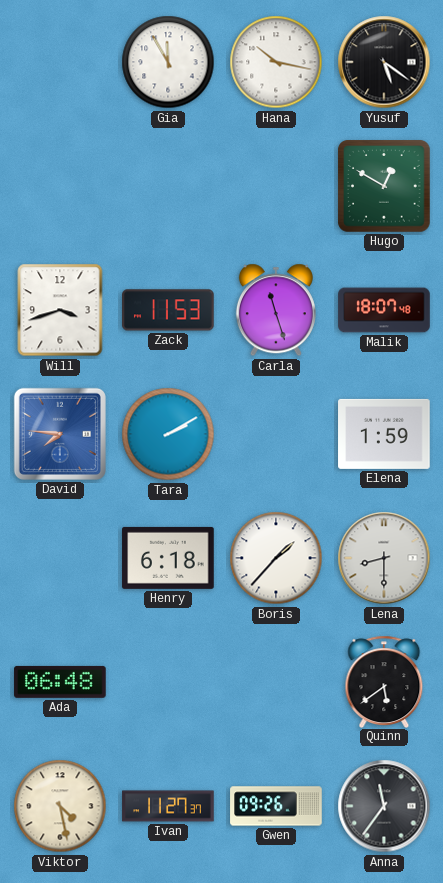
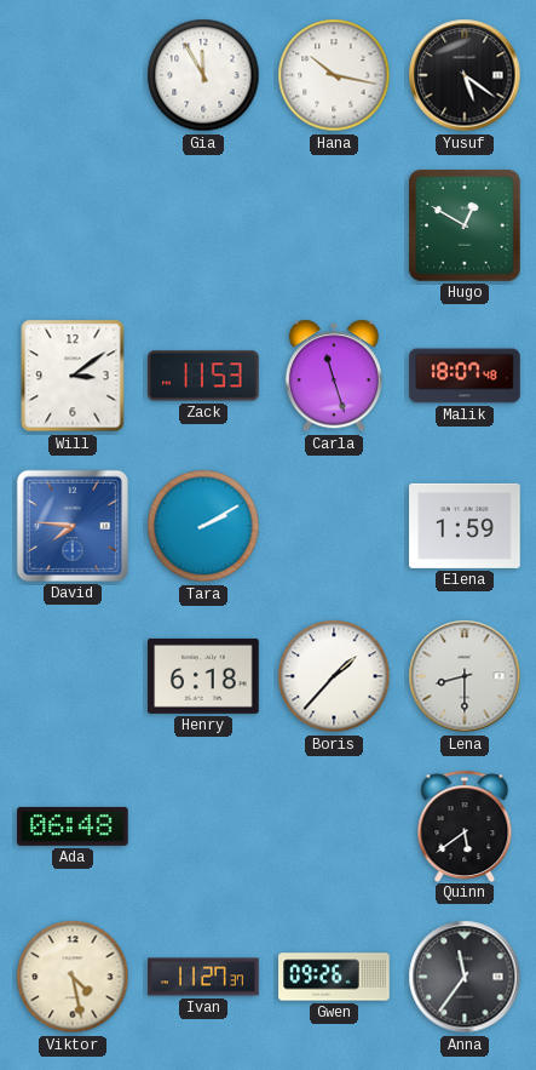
Will: 3:42 -> 3:09
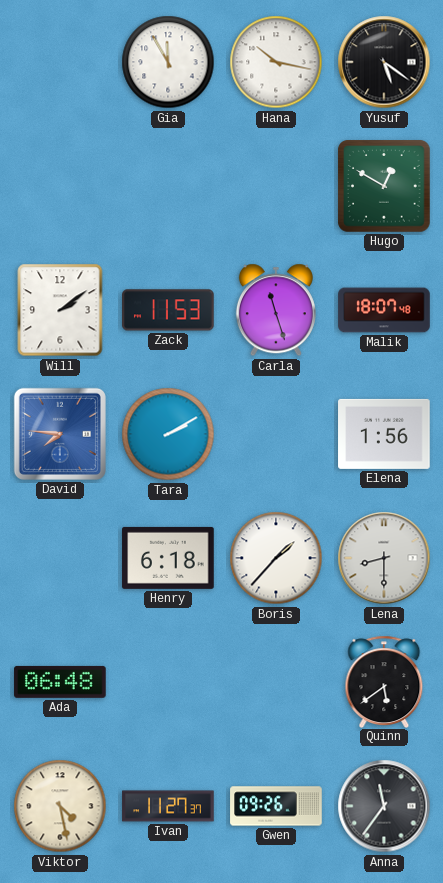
Will: 3:09 -> 2:09
Elena: 1:59 -> 1:56
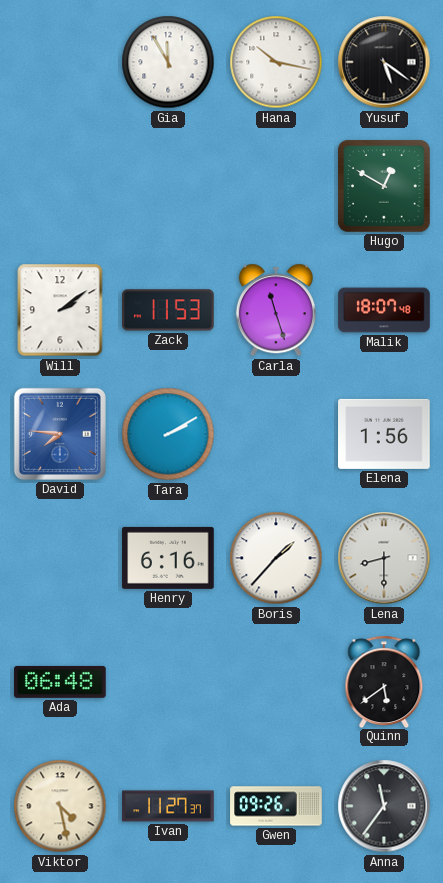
Henry: 6:18 -> 6:16
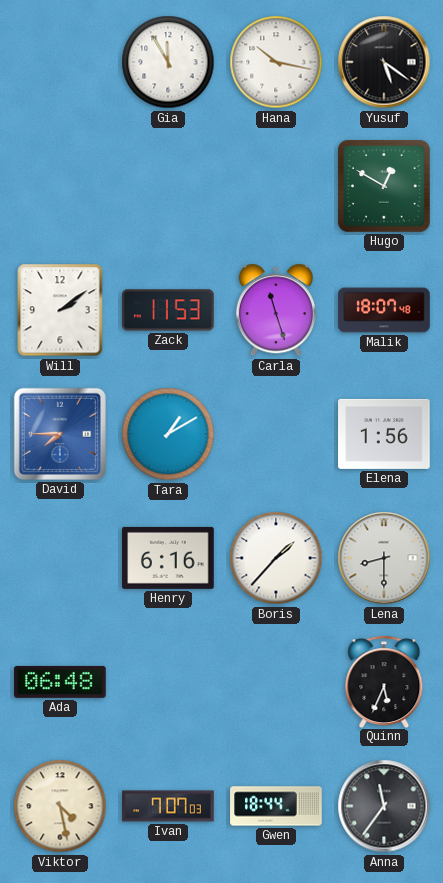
David: 7:46 -> 7:45
Tara: 2:10 -> 1:10
Quinn: 5:39 -> 5:34
Ivan: 11:27 -> 7:07
Gwen: 09:26 -> 18:44
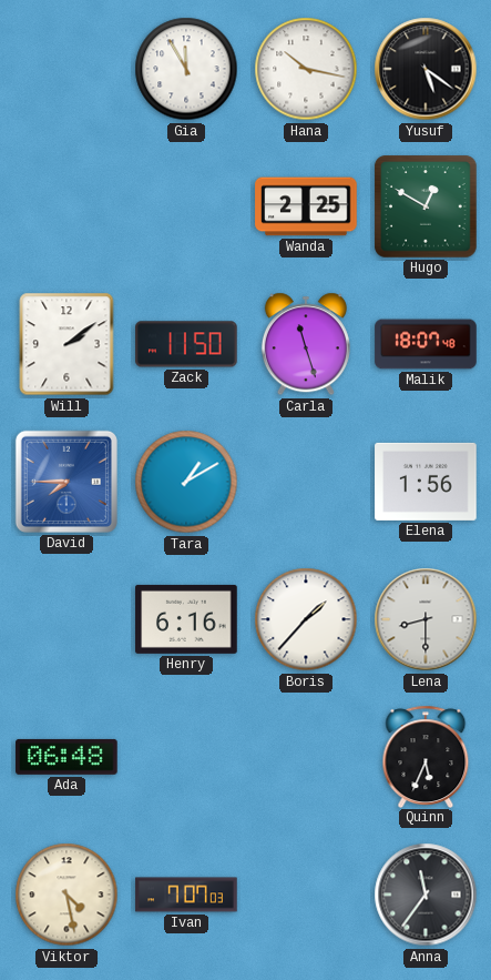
Wanda: none -> 2:25
Zack: 11:53 -> 11:50
Gwen: 18:44 -> none
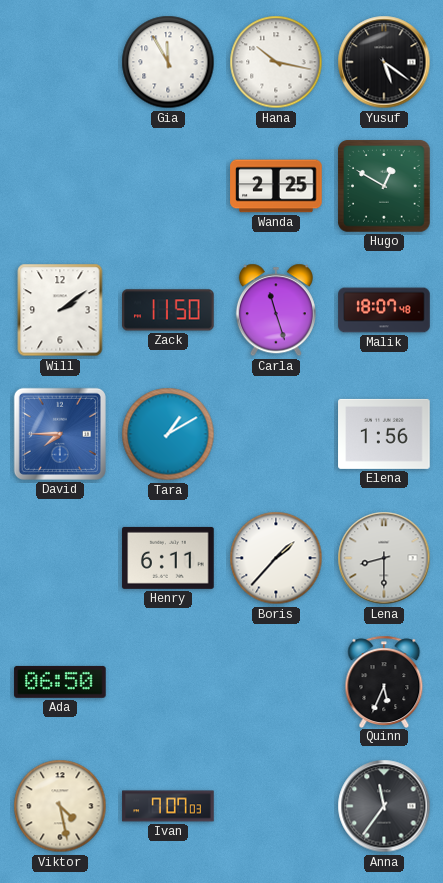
Henry: 6:16 -> 6:11
Ada: 06:48 -> 06:50
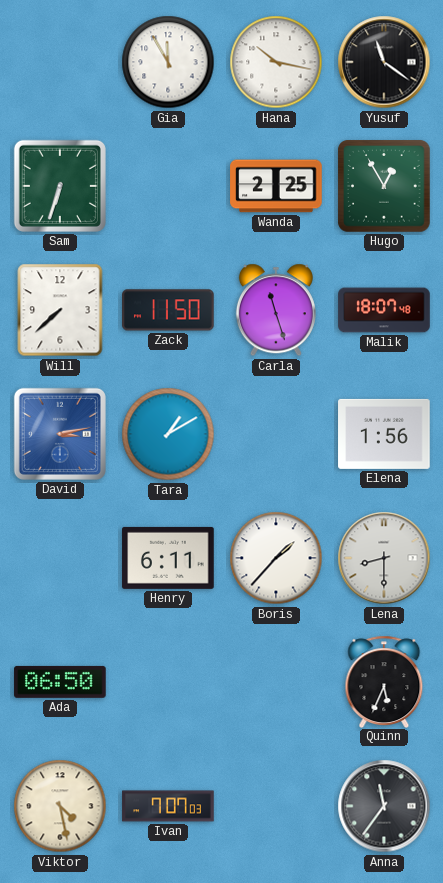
Yusuf: 5:21 -> 11:21
Sam: none -> 6:33
Hugo: 12:50 -> 12:55
Will: 2:09 -> 7:38
David: 7:45 -> 3:13
